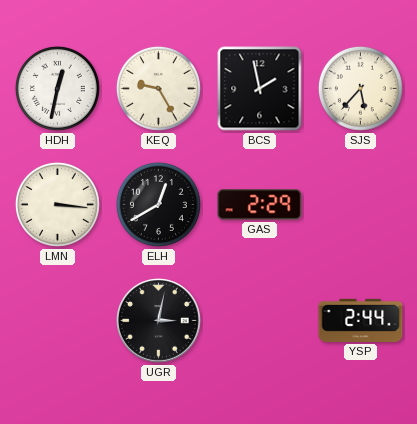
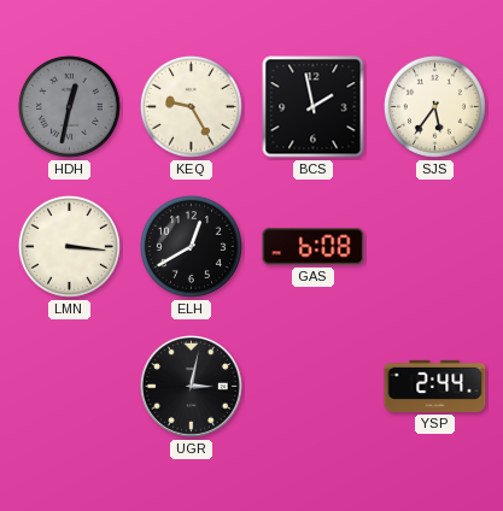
HDH dial: white -> grey
SJS: 5:37 -> 5:36
GAS: 2:29 -> 6:08
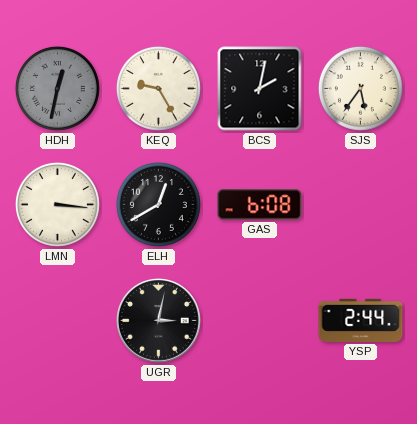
BCS: 1:58 -> 2:02
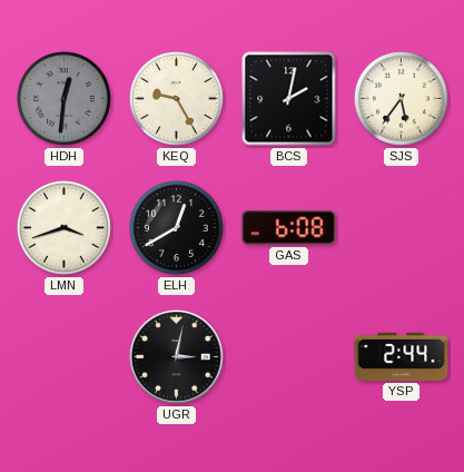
HDH: 12:32 -> 12:31
LMN: 3:16 -> 3:42
